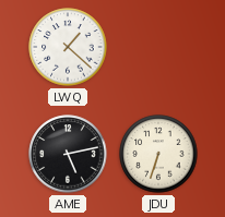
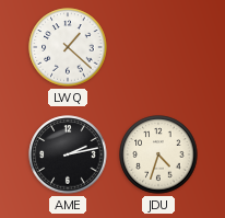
AME: 5:13 -> 2:13
JDU: 6:33 -> 4:33
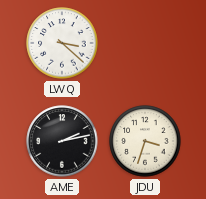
LWQ: 1:22 -> 3:22
JDU: 4:33 -> 3:33
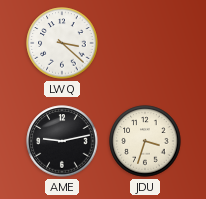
AME: 2:13 -> 9:13
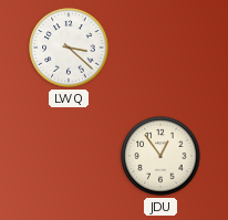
AME: 9:13 -> none
JDU: 3:33 -> 12:54
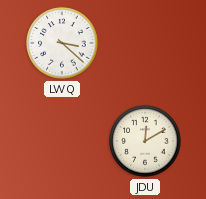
JDU: 12:54 -> 12:10
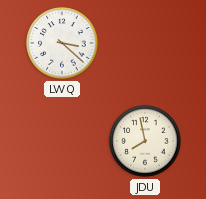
JDU: 12:10 -> 7:58
